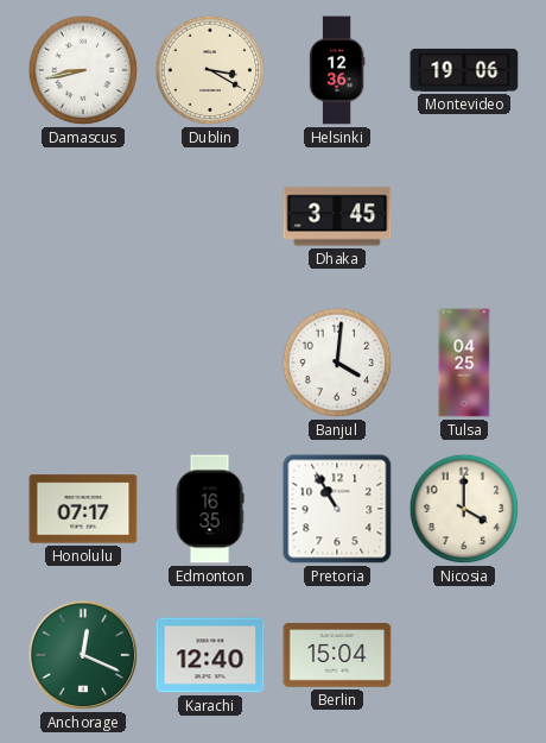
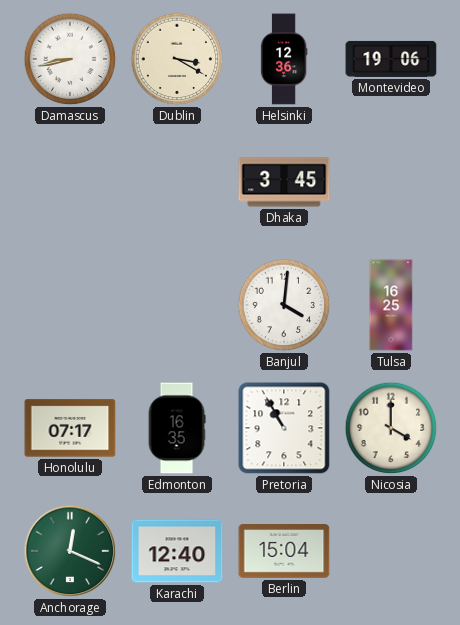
Tulsa: 04:25 -> 16:25
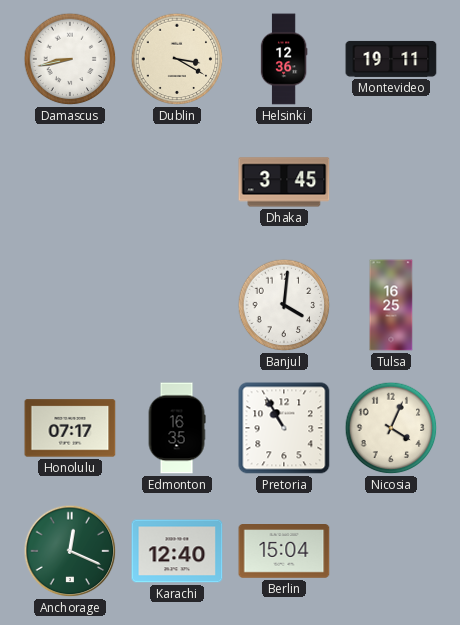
Montevideo: 19:06 -> 19:11
Nicosia: 4:00 -> 4:04
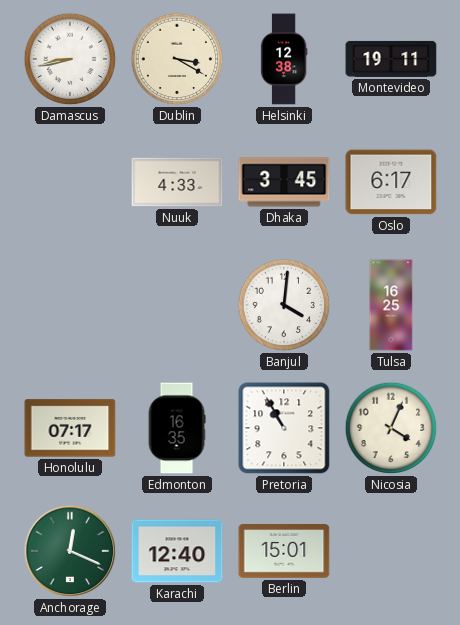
Helsinki: 12:36 -> 12:38
Nuuk: none -> 4:33
Oslo: none -> 6:17
Berlin: 15:04 -> 15:01
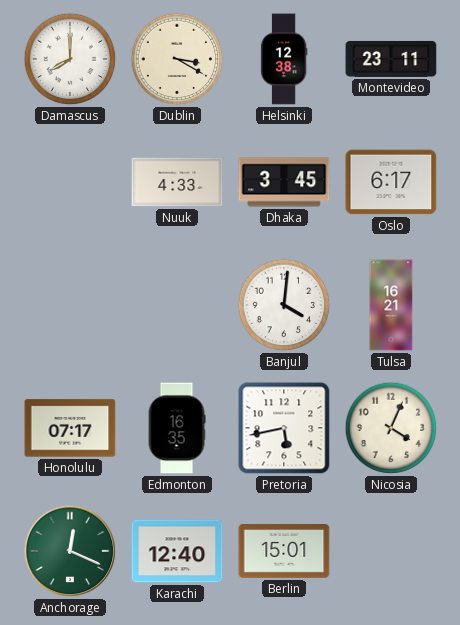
Damascus: 8:43 -> 8:00
Montevideo: 19:11 -> 23:11
Tulsa: 16:25 -> 16:21
Pretoria: 10:55 -> 5:43
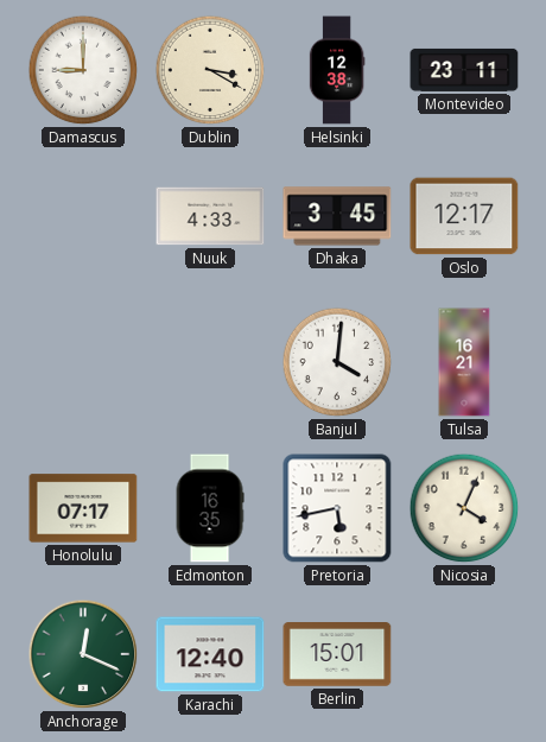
Damascus: 8:00 -> 9:00
Oslo: 6:17 -> 12:17
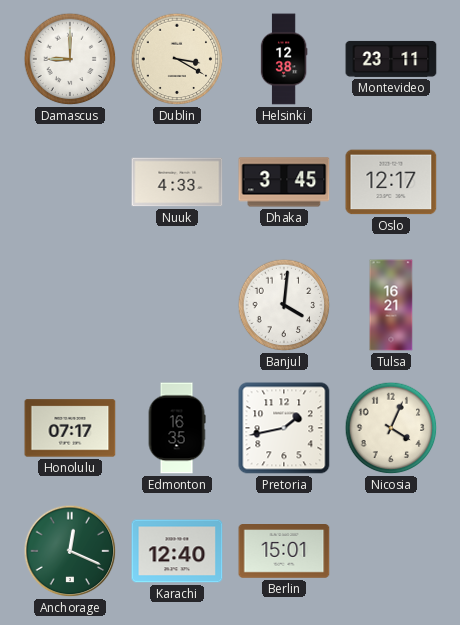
Pretoria: 5:43 -> 1:43
